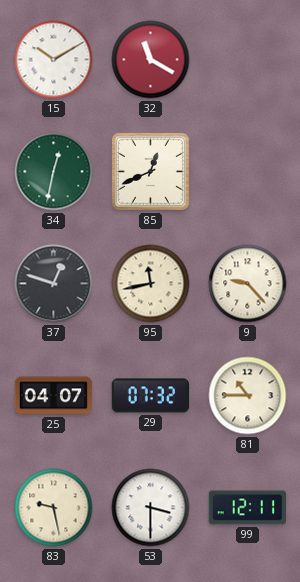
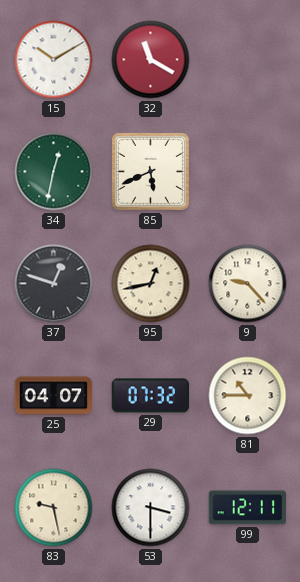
85: 12:41 -> 5:41
95: 11:43 -> 12:43
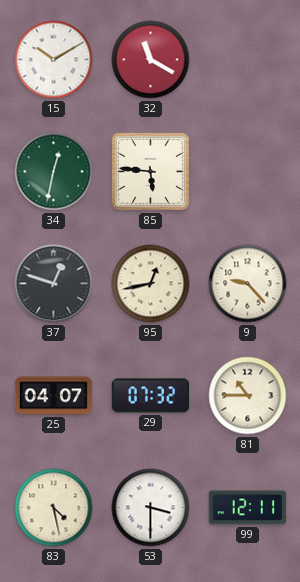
85: 5:41 -> 5:46
83: 9:28 -> 4:28
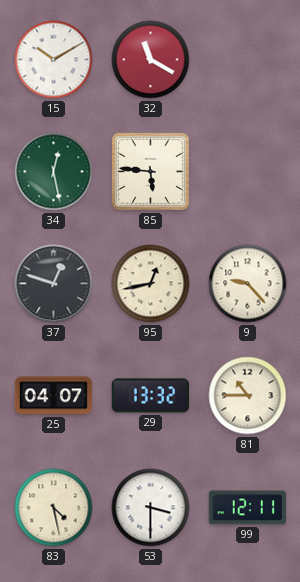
34: 12:32 -> 12:28
29: 07:32 -> 13:32
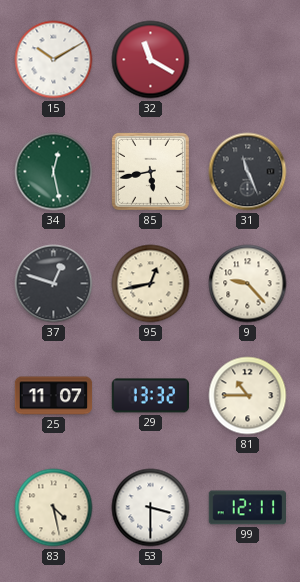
85: 5:46 -> 5:43
31: none -> 11:26
25: 04:07 -> 11:07
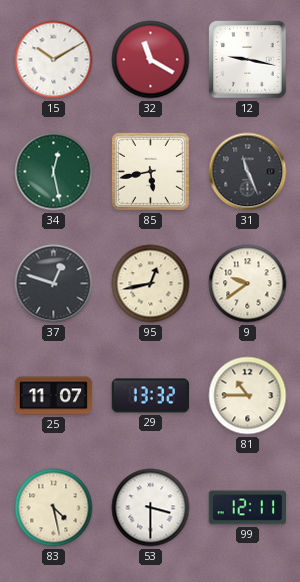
12: none -> 9:17
9: 9:23 -> 9:39
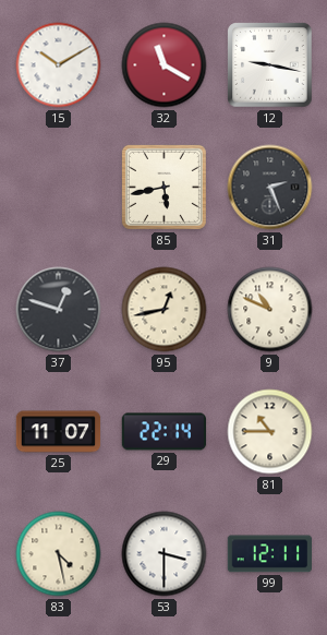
34: 12:28 -> none
31: 11:26 -> 2:26
9: 9:39 -> 10:49
29: 13:32 -> 22:14
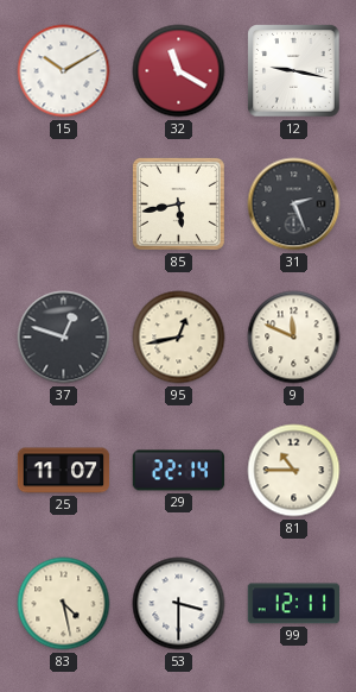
9: 10:49 -> 11:49
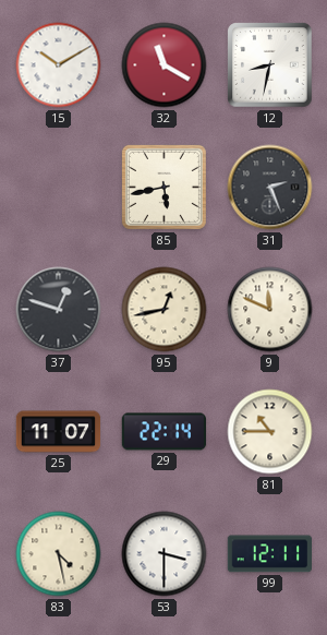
12: 9:17 -> 8:32
